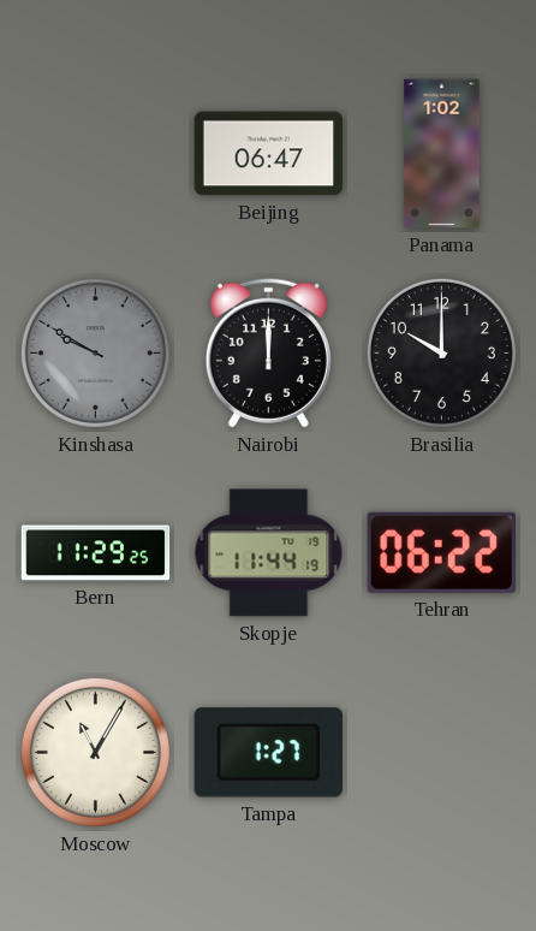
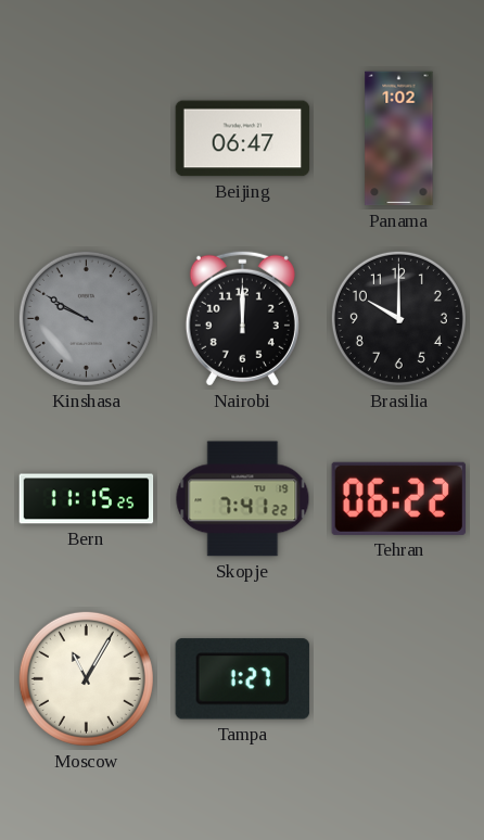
Bern: 11:29 -> 11:15
Skopje: 11:44 -> 7:41
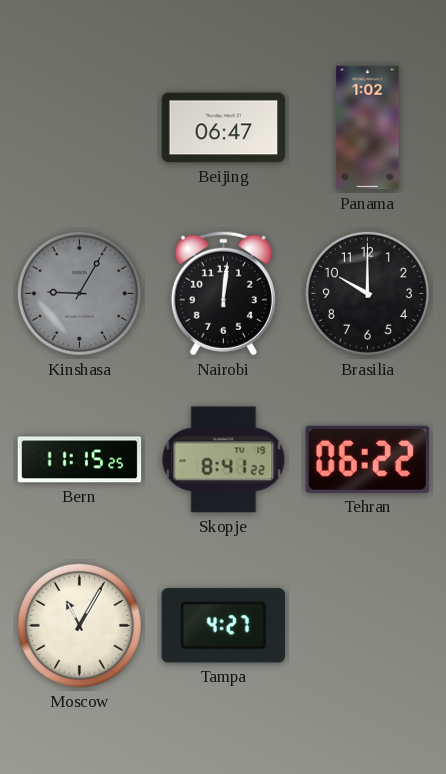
Kinshasa: 9:50 -> 9:05
Nairobi: 12:00 -> 12:01
Skopje: 7:41 -> 8:41
Tampa: 1:27 -> 4:27
